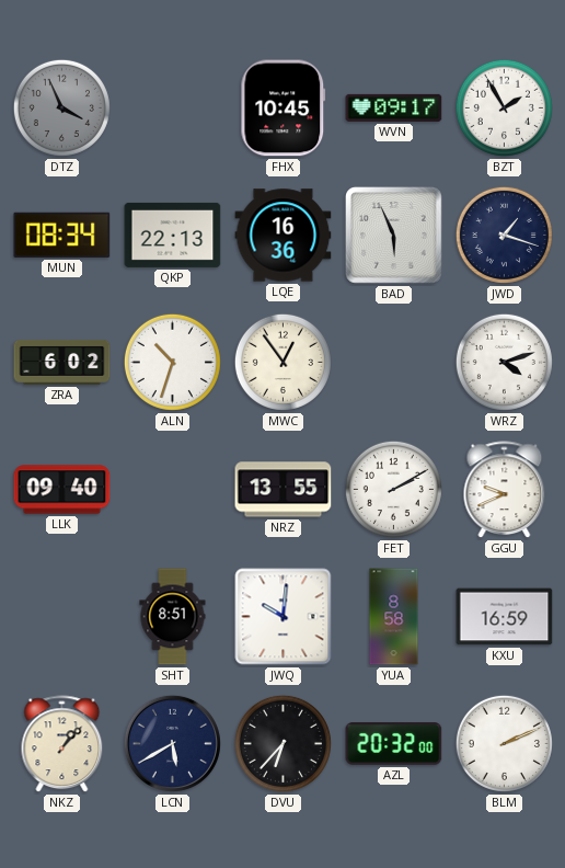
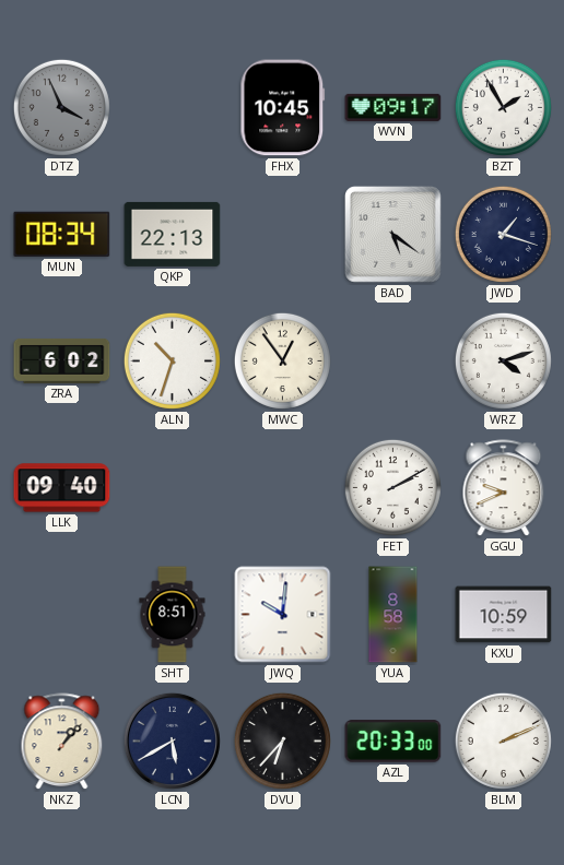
LQE: 16:36 -> none
BAD: 5:56 -> 5:21
NRZ: 13:55 -> none
KXU: 16:59 -> 10:59
AZL: 20:32 -> 20:33
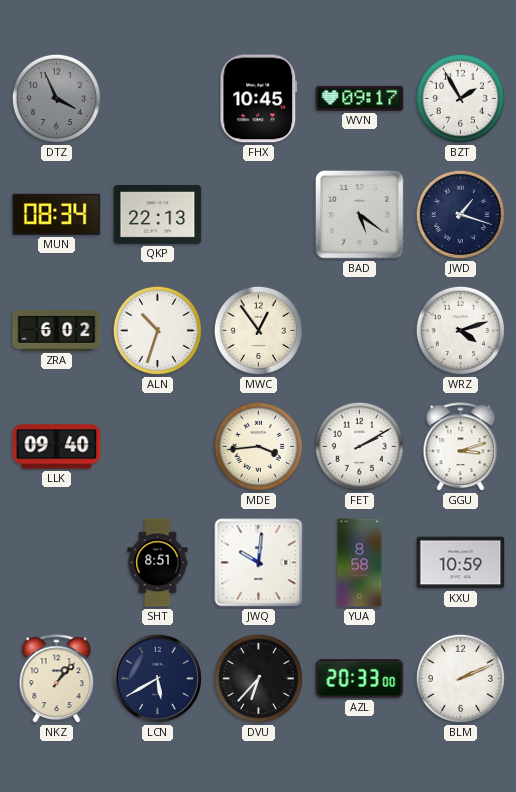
MDE: none -> 3:44
GGU: 9:41 -> 3:12
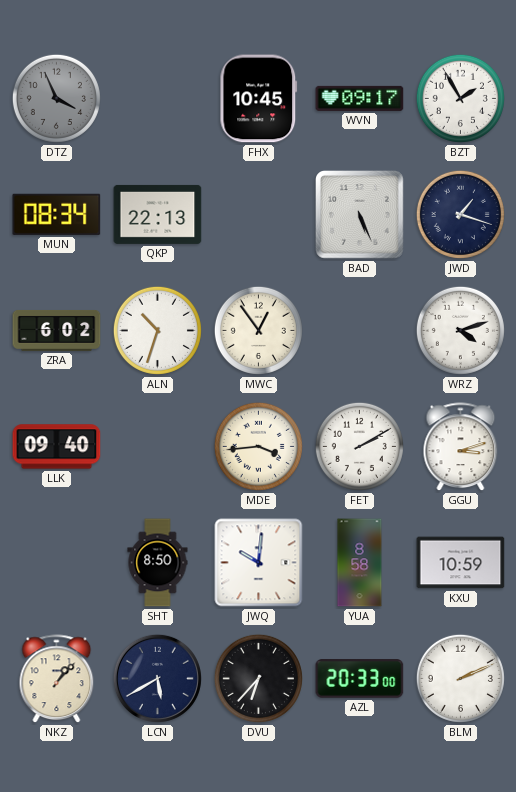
BAD: 5:21 -> 5:26
SHT: 8:51 -> 8:50
